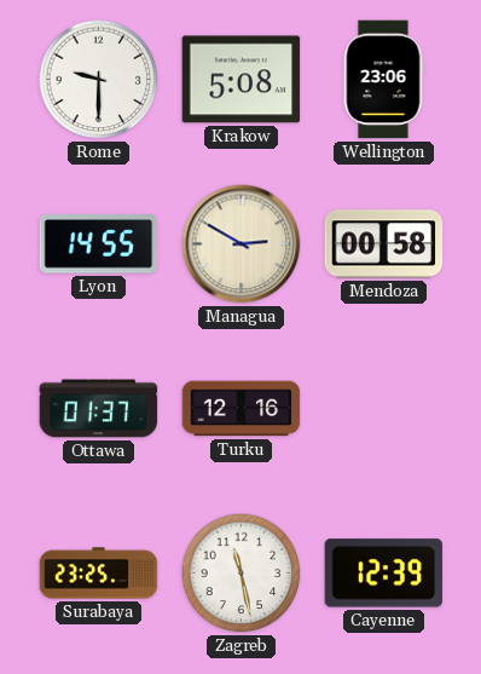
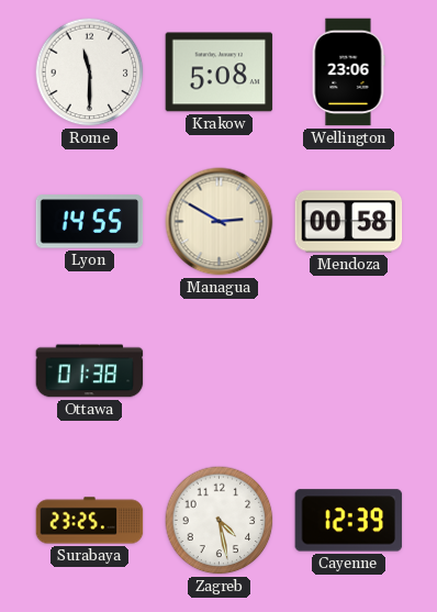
Rome: 9:30 -> 11:30
Ottawa: 01:37 -> 01:38
Turku: 12:16 -> none
Zagreb: 11:28 -> 4:28
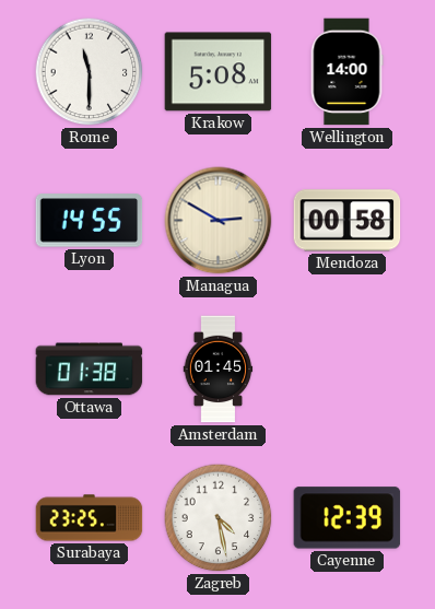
Wellington: 23:06 -> 14:00
Amsterdam: none -> 01:45
